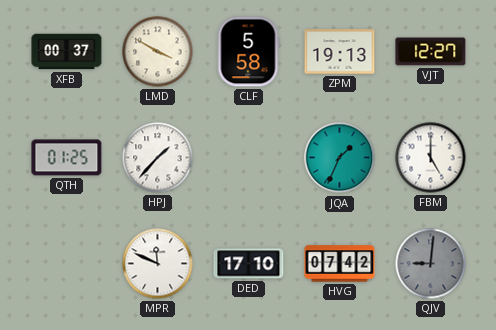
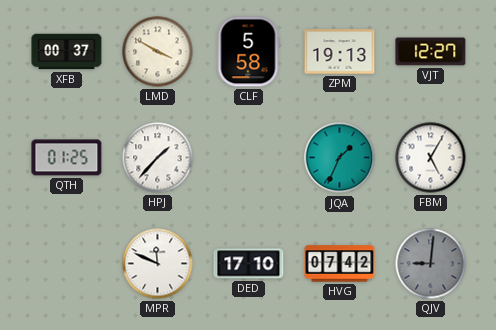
FBM: 5:00 -> 5:05
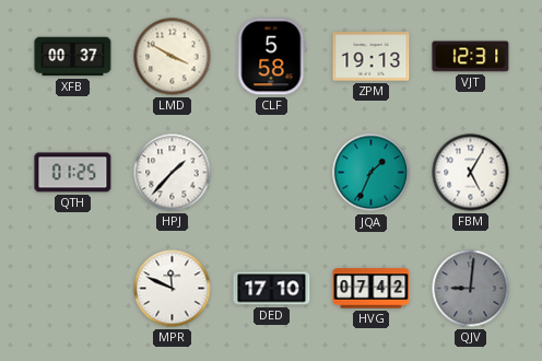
VJT: 12:27 -> 12:31
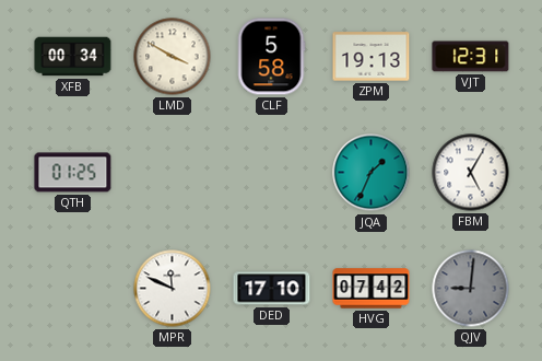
XFB: 00:37 -> 00:34
HPJ: 1:37 -> none
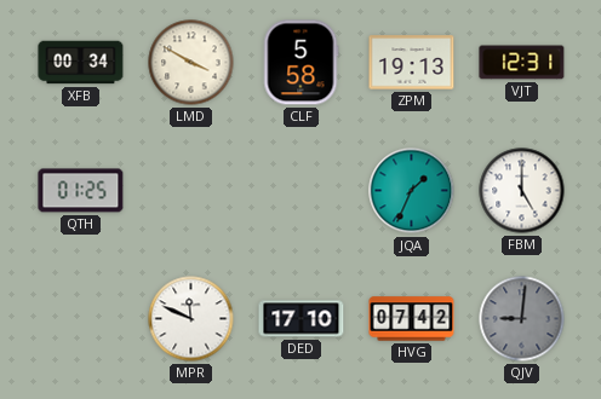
FBM: 5:05 -> 5:00
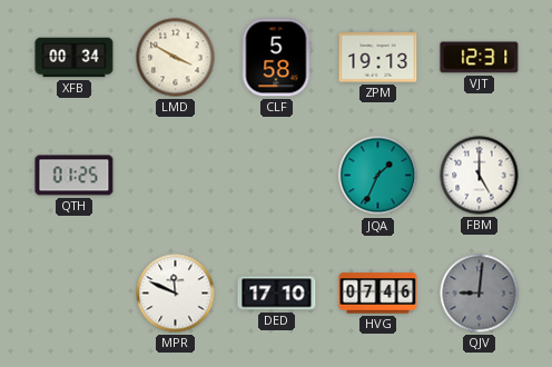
HVG: 07:42 -> 07:46
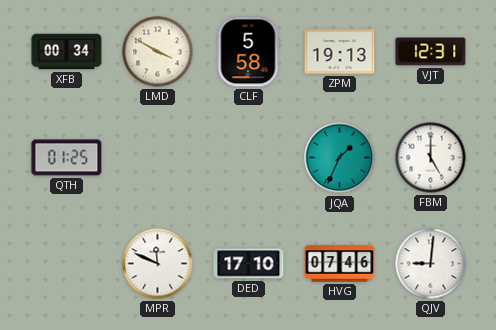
QJV dial: grey -> white
